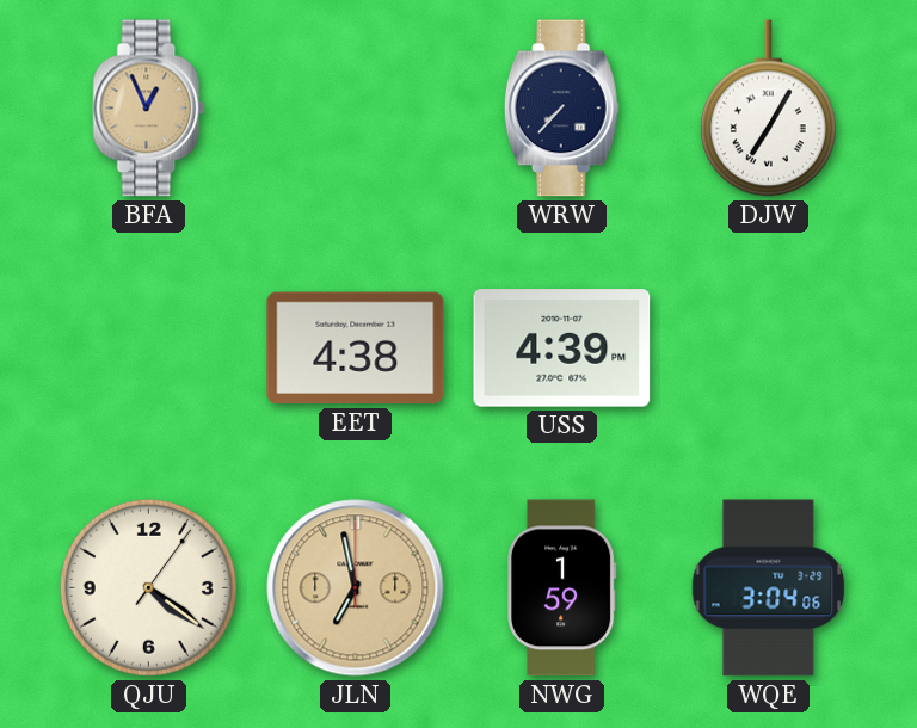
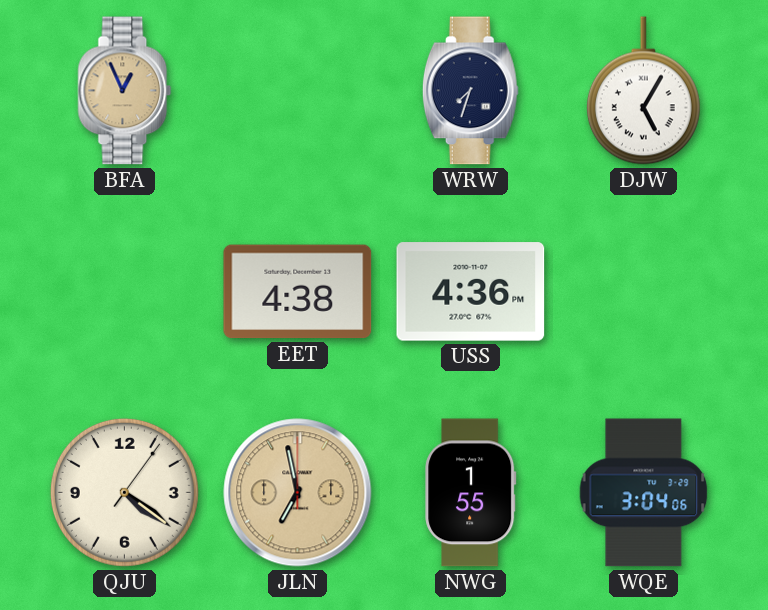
WRW: 7:37 -> 7:33
DJW: 7:05 -> 5:05
USS: 4:39 -> 4:36
NWG: 1:59 -> 1:55
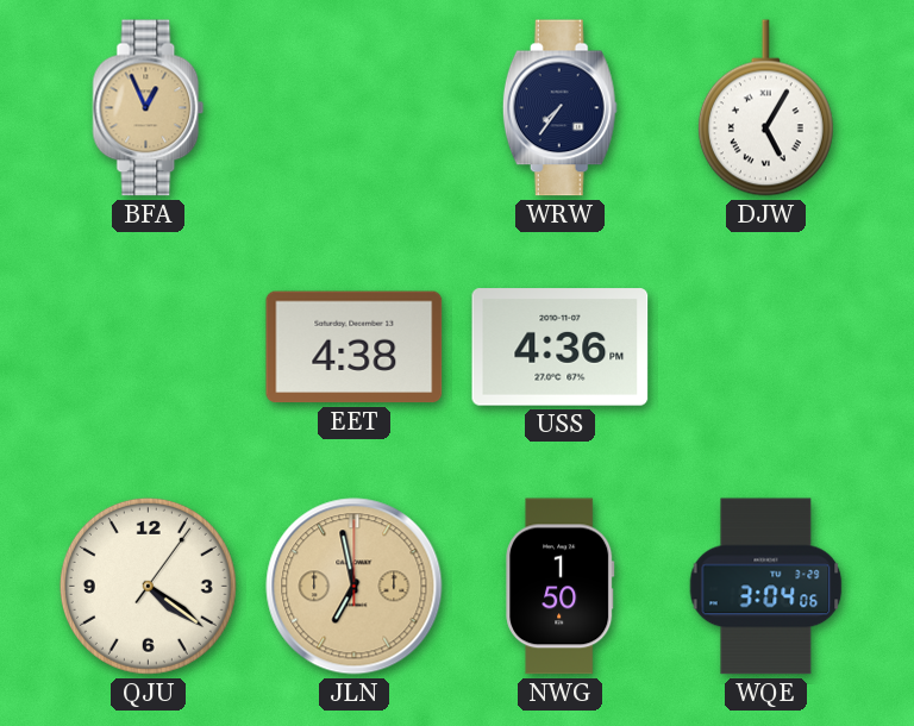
WRW: 7:33 -> 7:36
NWG: 1:55 -> 1:50
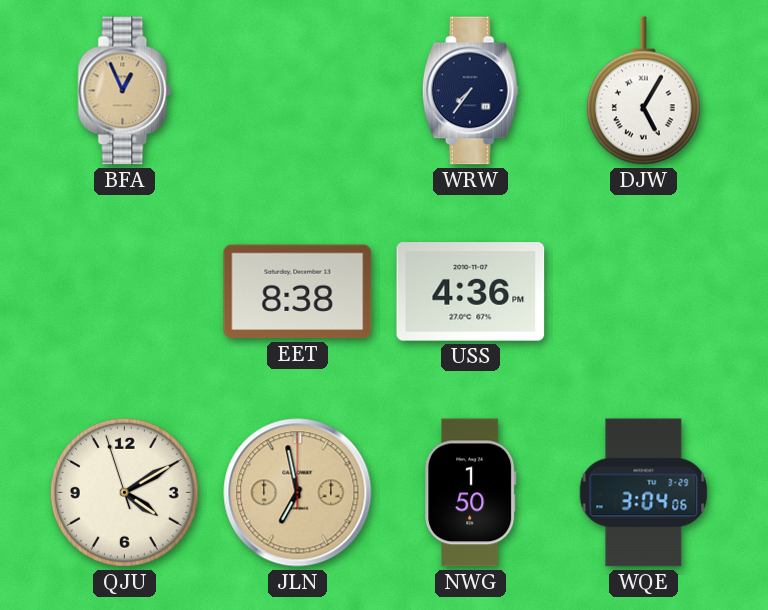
EET: 4:38 -> 8:38
QJU: 4:21 -> 4:09
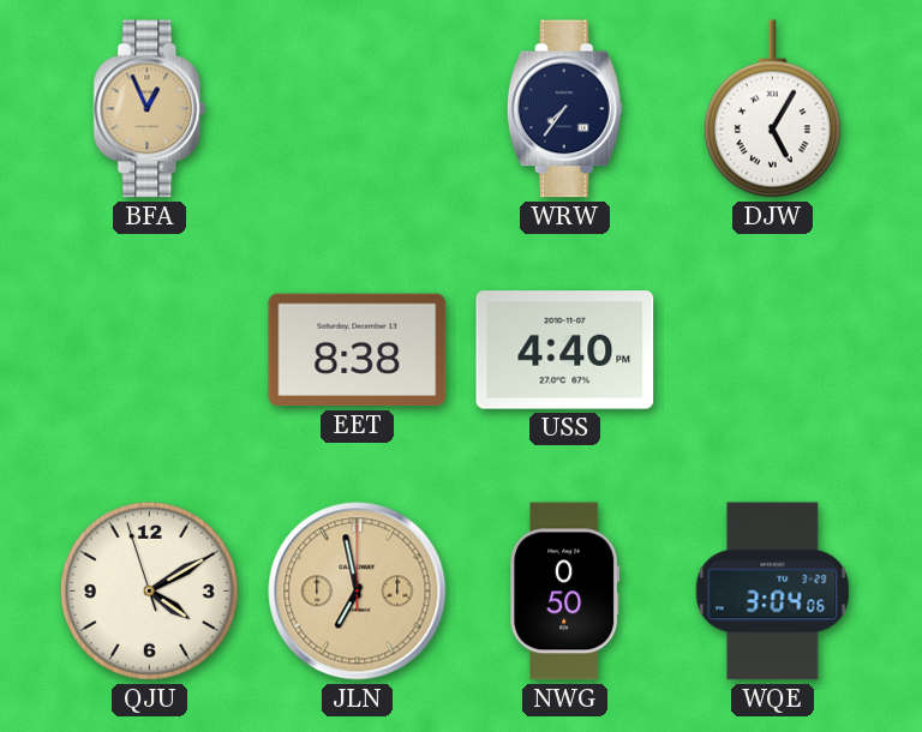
USS: 4:36 -> 4:40
NWG: 1:50 -> 0:50
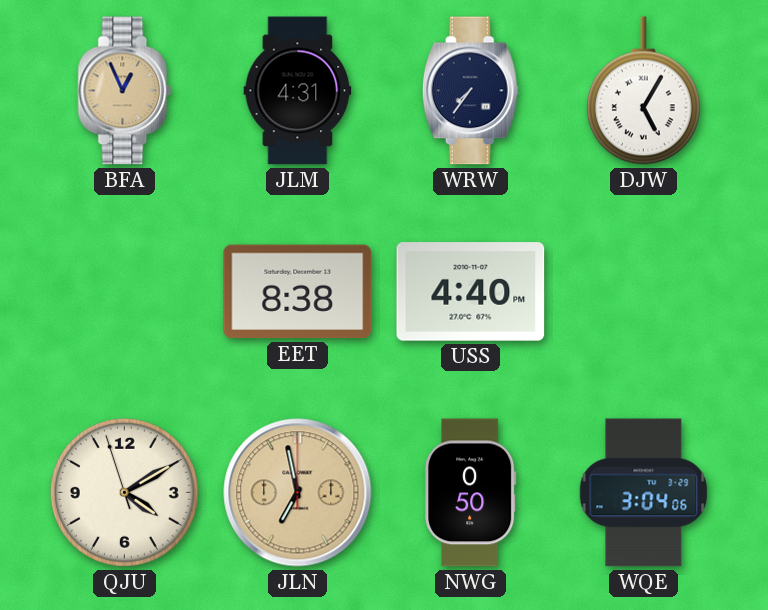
JLM: none -> 4:31
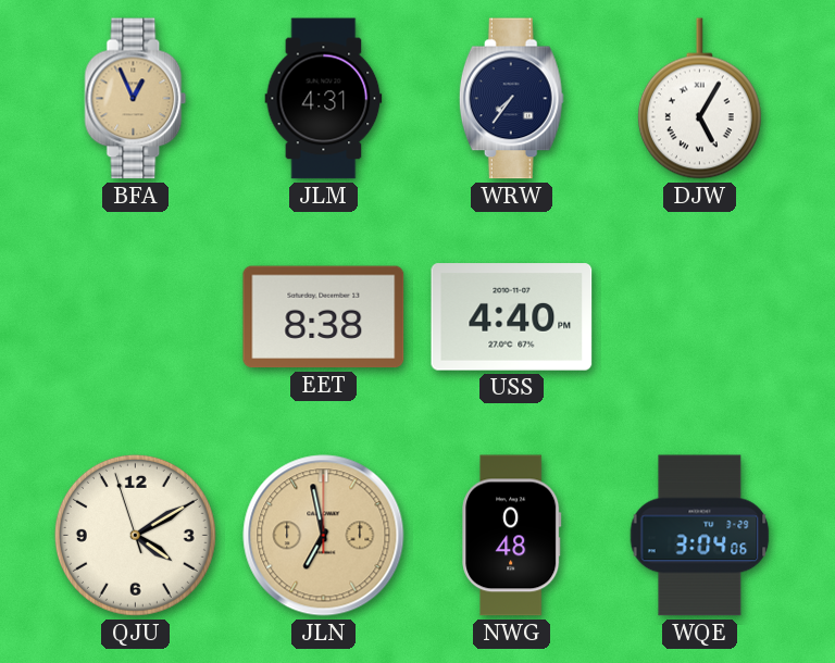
NWG: 0:50 -> 0:48
